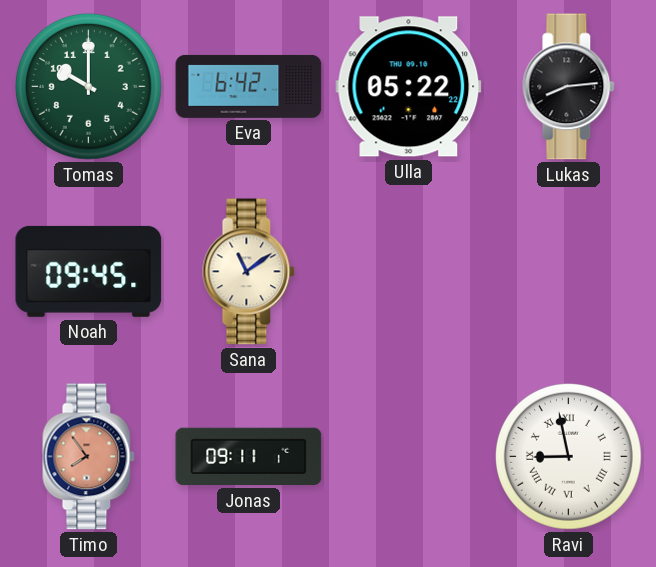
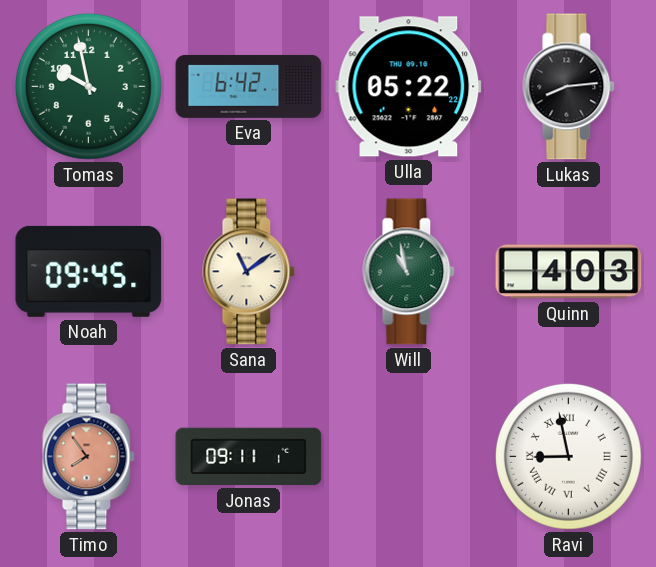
Tomas: 10:00 -> 9:58
Will: none -> 10:58
Quinn: none -> 4:03
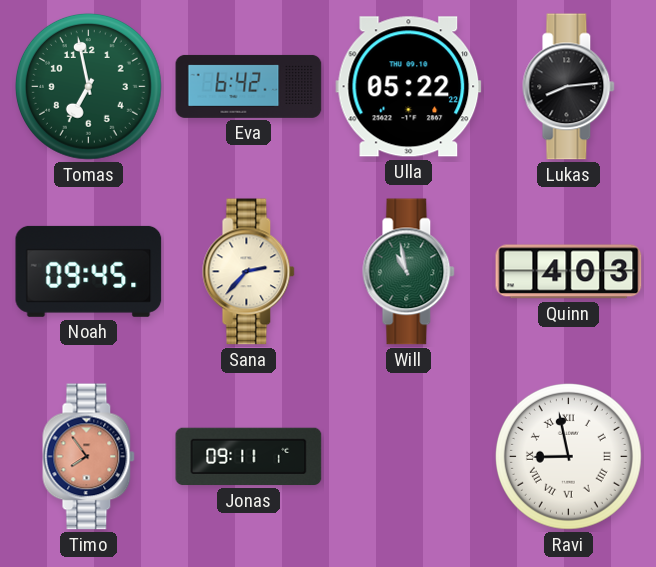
Tomas: 9:58 -> 6:58
Sana: 11:09 -> 2:37
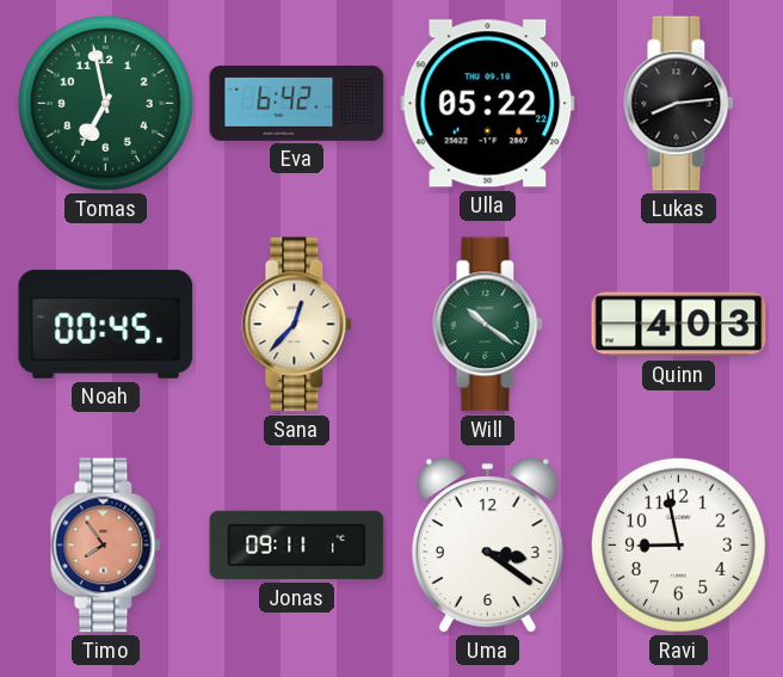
Noah: 09:45 -> 00:45
Sana: 2:37 -> 12:37
Will: 10:58 -> 10:21
Uma: none -> 3:21
Ravi numerals: Roman -> Arabic
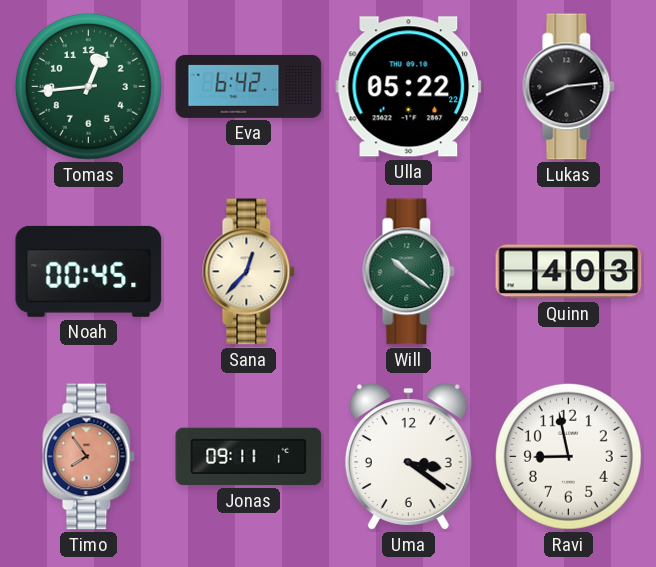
Tomas: 6:58 -> 12:44
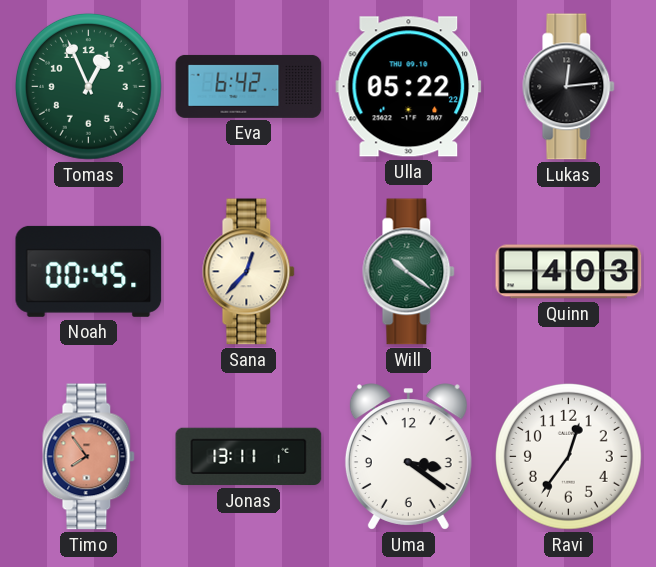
Tomas: 12:44 -> 12:56
Lukas: 8:14 -> 12:14
Jonas: 09:11 -> 13:11
Ravi: 8:58 -> 12:36
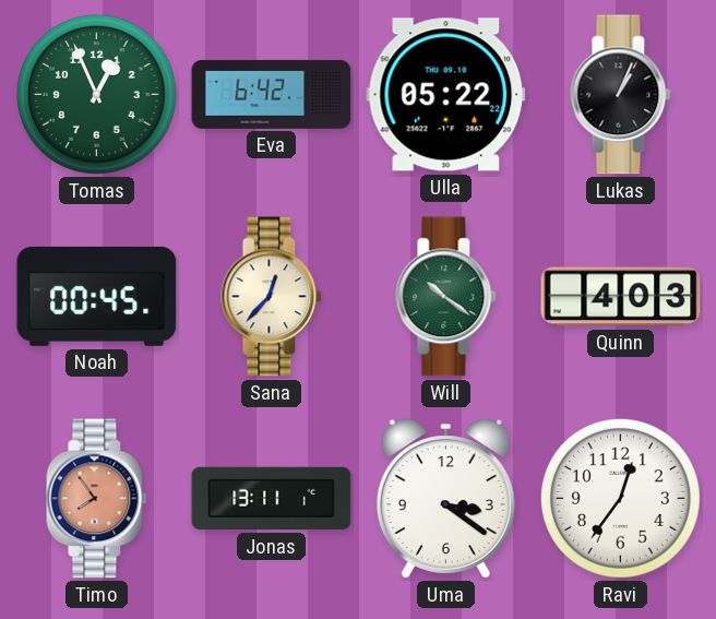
Lukas: 12:14 -> 1:04
